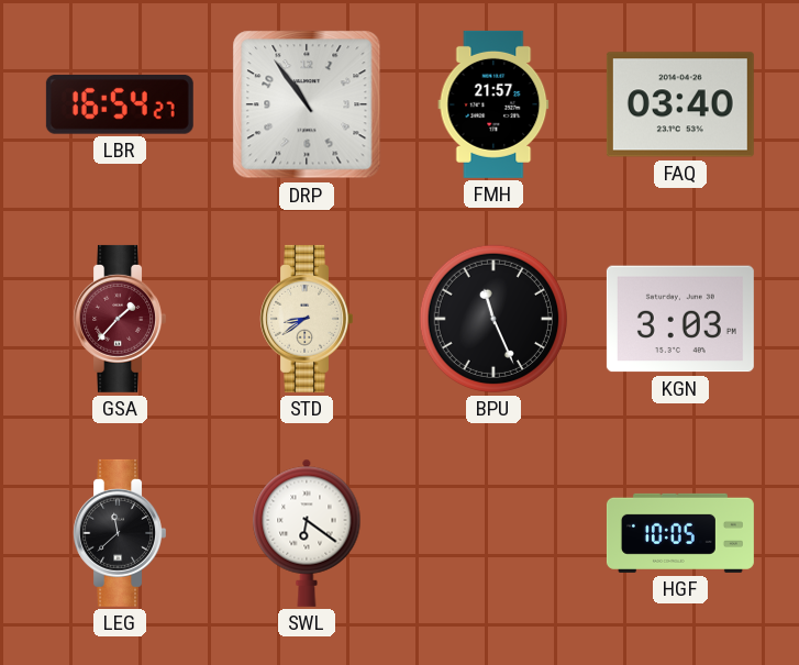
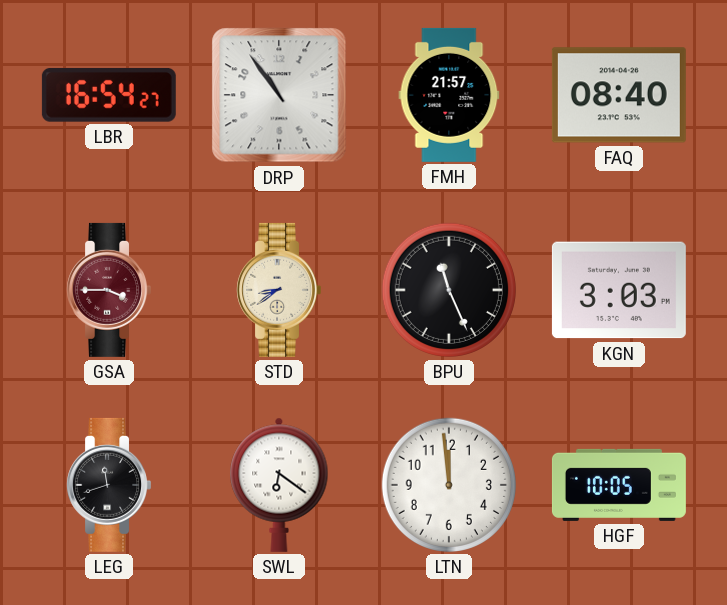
FAQ: 03:40 -> 08:40
GSA: 1:37 -> 3:45
LEG: 11:38 -> 11:42
LTN: none -> 11:59
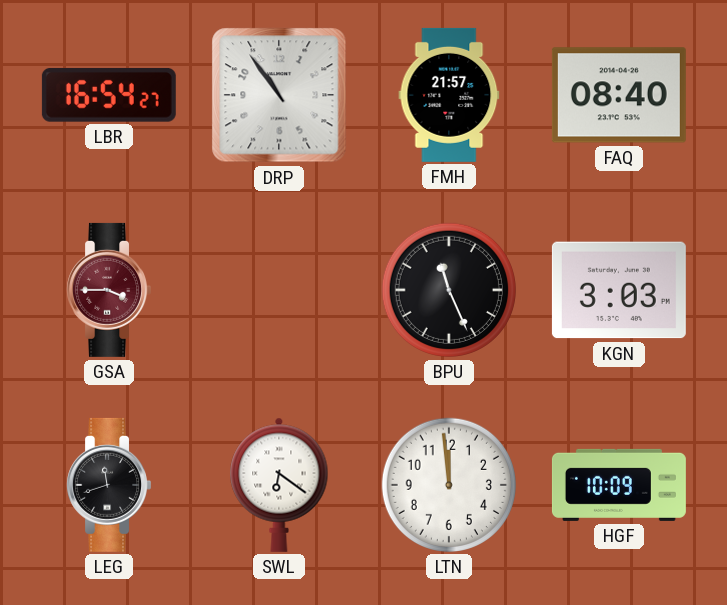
STD: 8:39 -> none
HGF: 10:05 -> 10:09
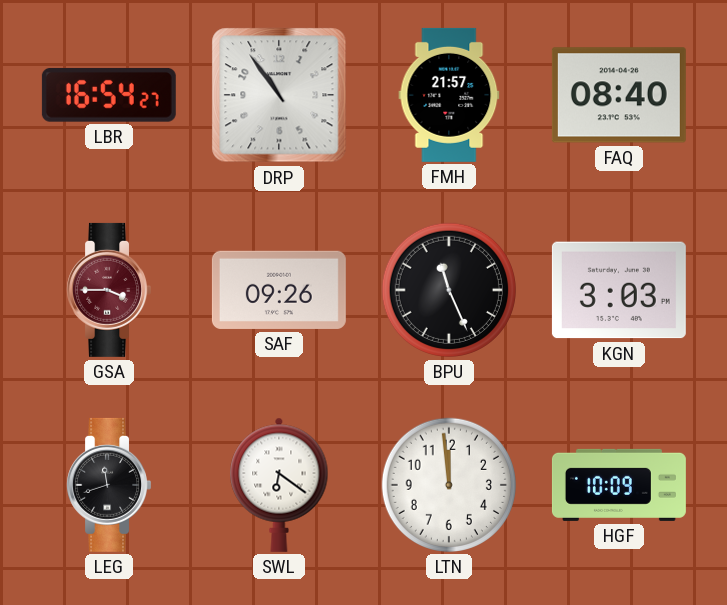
SAF: none -> 09:26
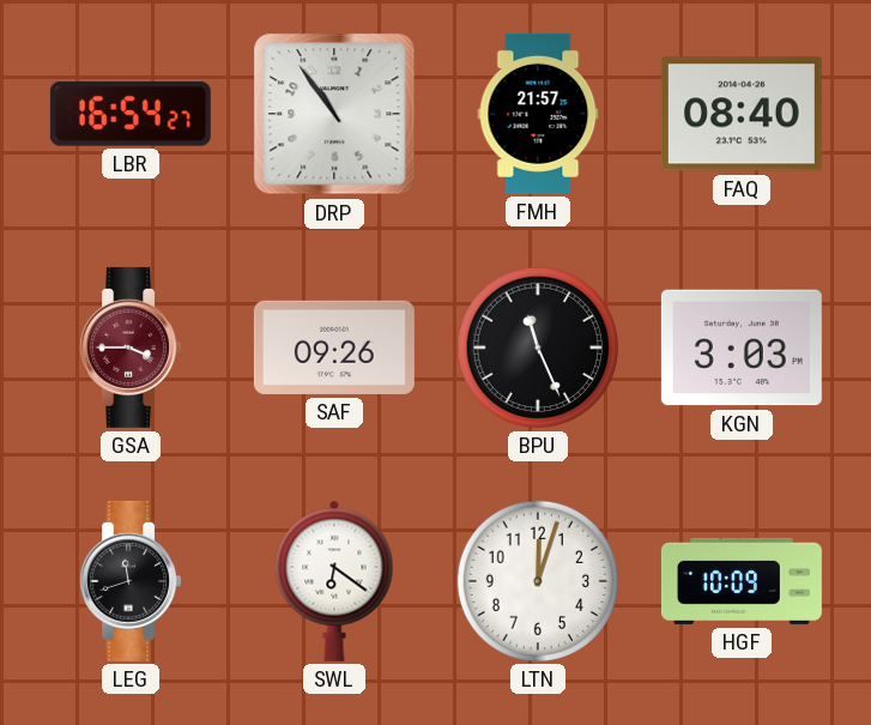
LTN: 11:59 -> 12:03
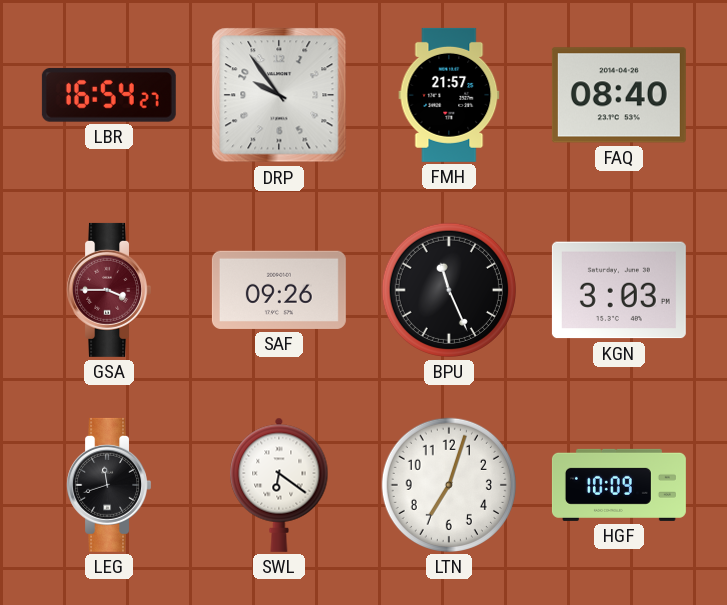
DRP: 10:54 -> 9:54
LTN: 12:03 -> 7:03
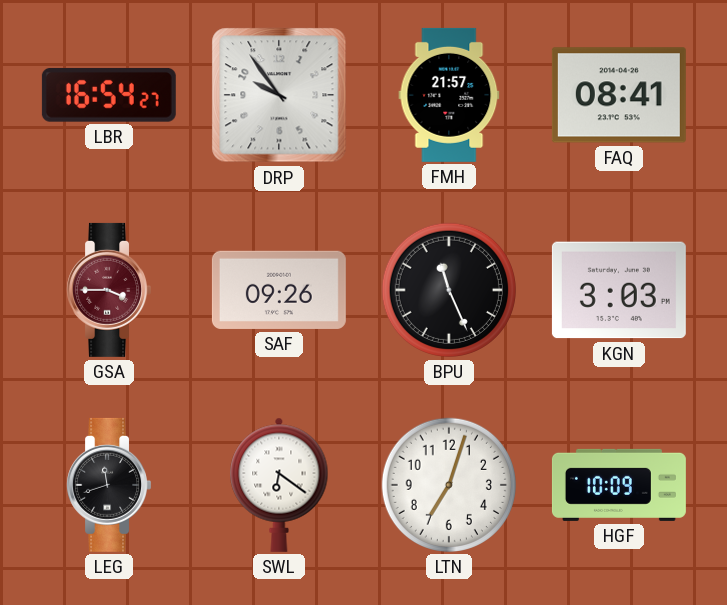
FAQ: 08:40 -> 08:41
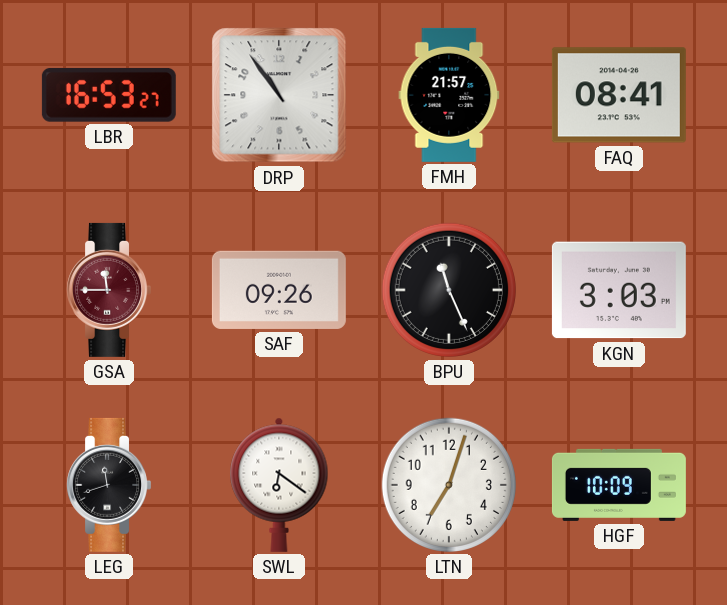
LBR: 16:54 -> 16:53
DRP: 9:54 -> 10:54
GSA: 3:45 -> 11:45
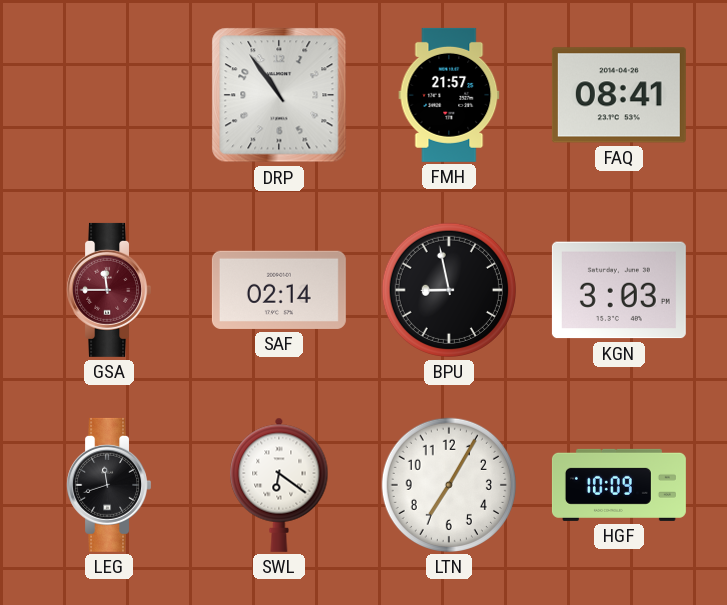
LBR: 16:53 -> none
SAF: 09:26 -> 02:14
BPU: 11:26 -> 8:58
LTN: 7:03 -> 7:05
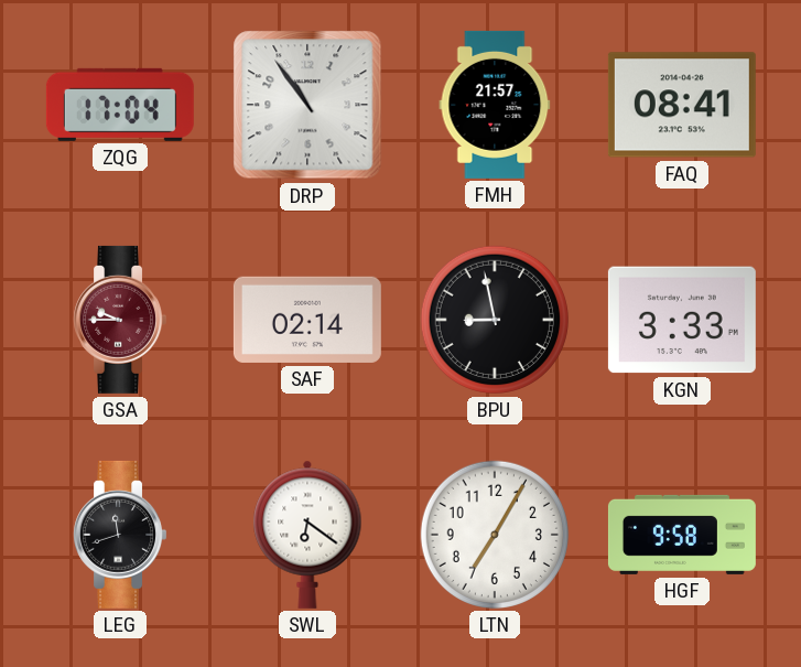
ZQG: none -> 17:04
GSA: 11:45 -> 9:45
KGN: 3:03 -> 3:33
HGF: 10:09 -> 9:58
